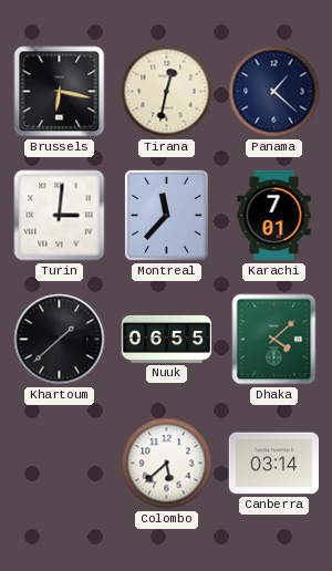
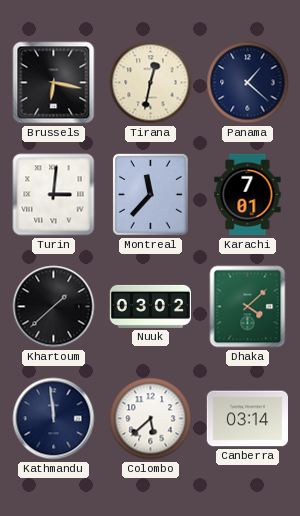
Nuuk: 06:55 -> 03:02
Kathmandu: none -> 11:59
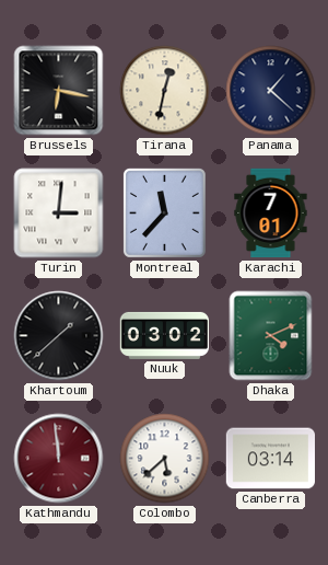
Dhaka: 4:08 -> 4:11
Kathmandu dial: navy -> burgundy
